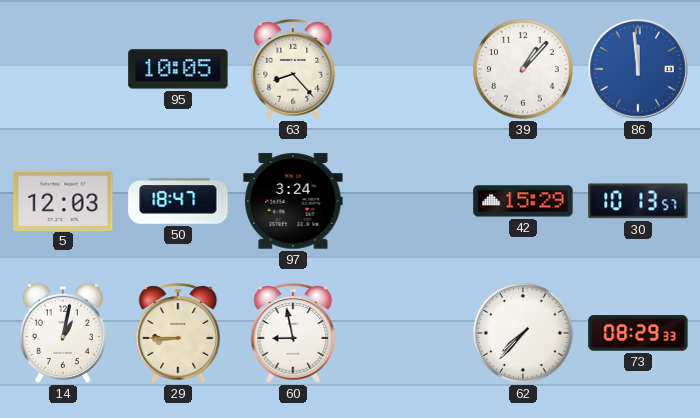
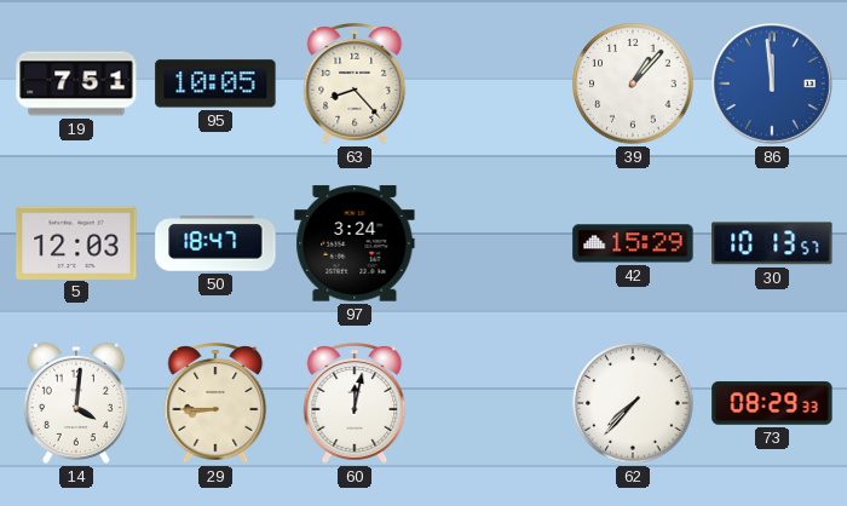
19: none -> 7:51
14: 1:02 -> 4:01
60: 8:58 -> 12:02
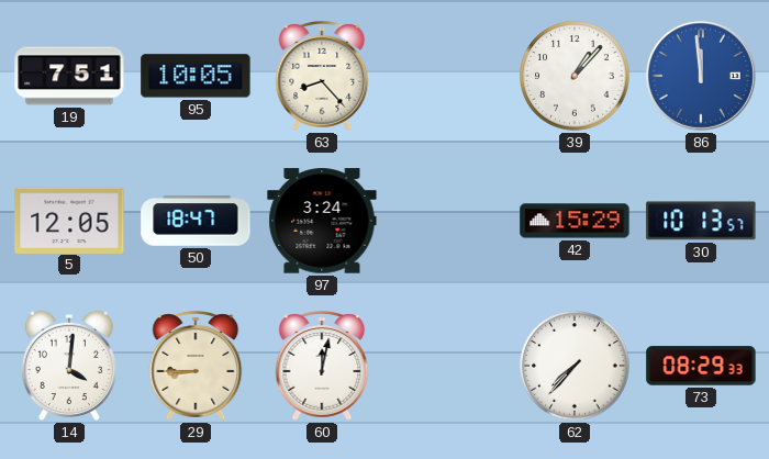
5: 12:03 -> 12:05
